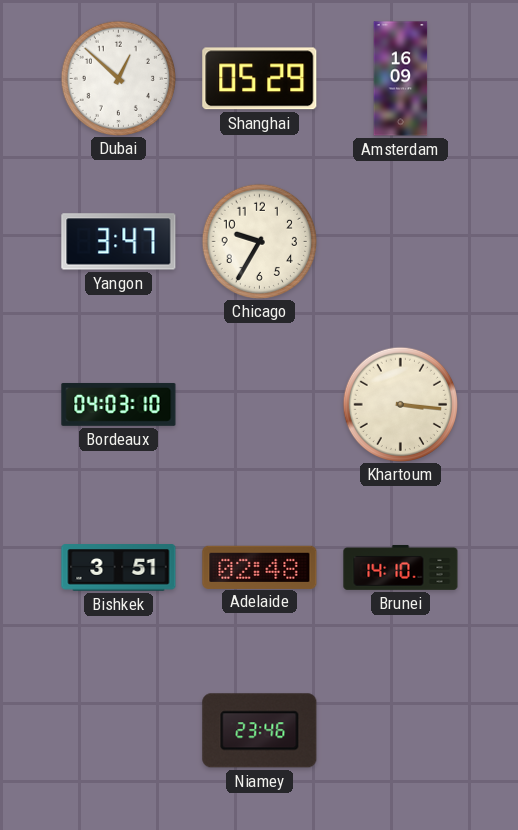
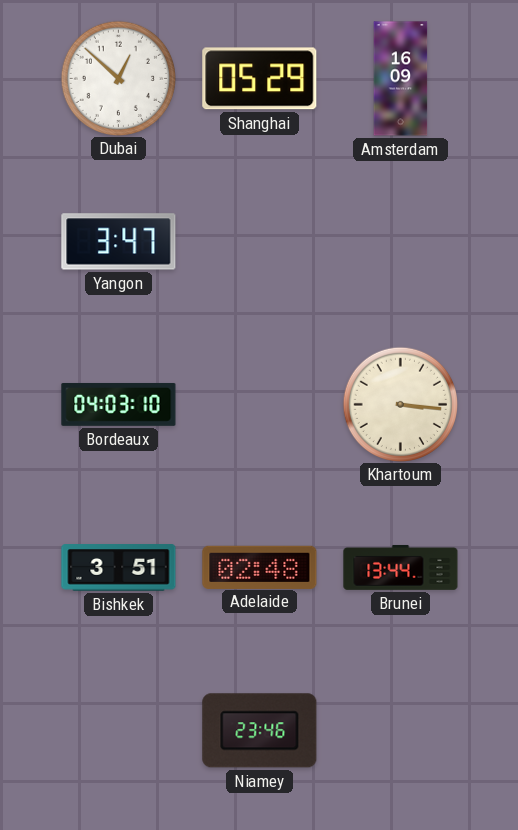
Chicago: 9:35 -> none
Brunei: 14:10 -> 13:44
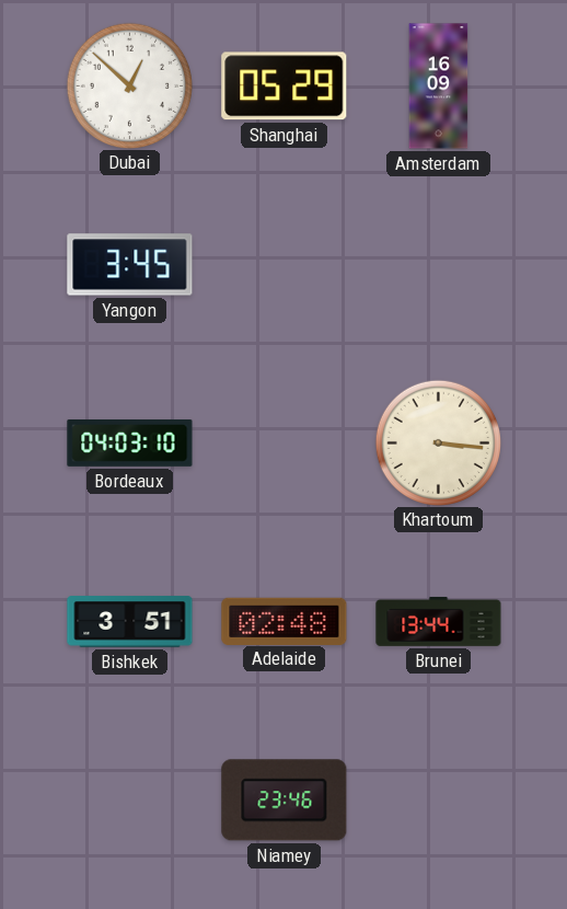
Yangon: 3:47 -> 3:45
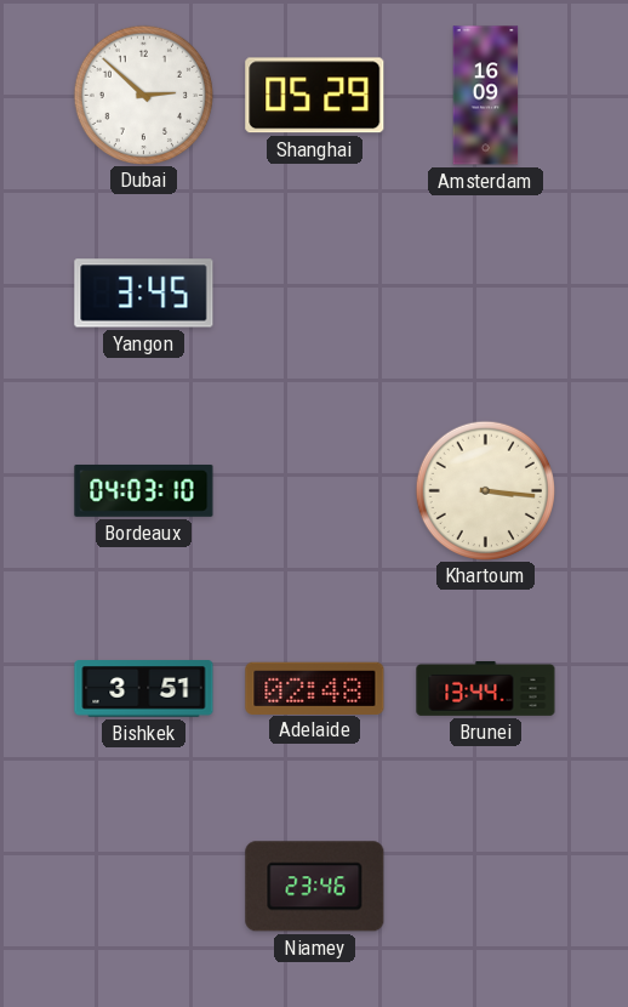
Dubai: 12:52 -> 2:52
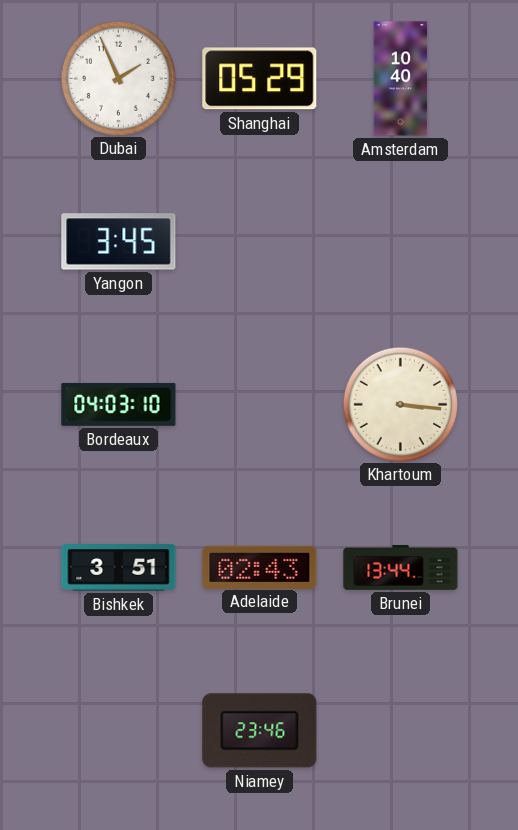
Dubai: 2:52 -> 1:56
Amsterdam: 16:09 -> 10:40
Adelaide: 02:48 -> 02:43
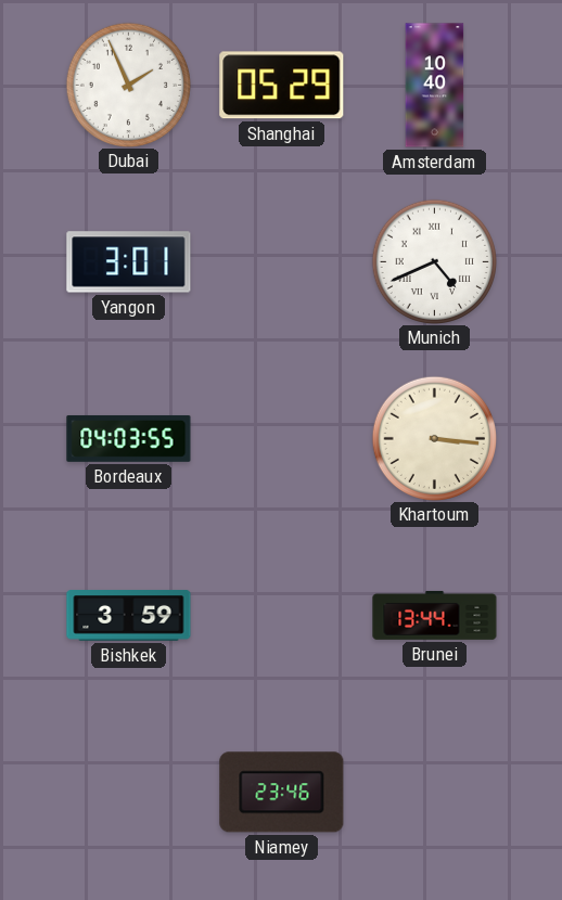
Yangon: 3:45 -> 3:01
Munich: none -> 4:41
Bordeaux: 04:03:10 -> 04:03:55
Bishkek: 3:51 -> 3:59
Adelaide: 02:43 -> none
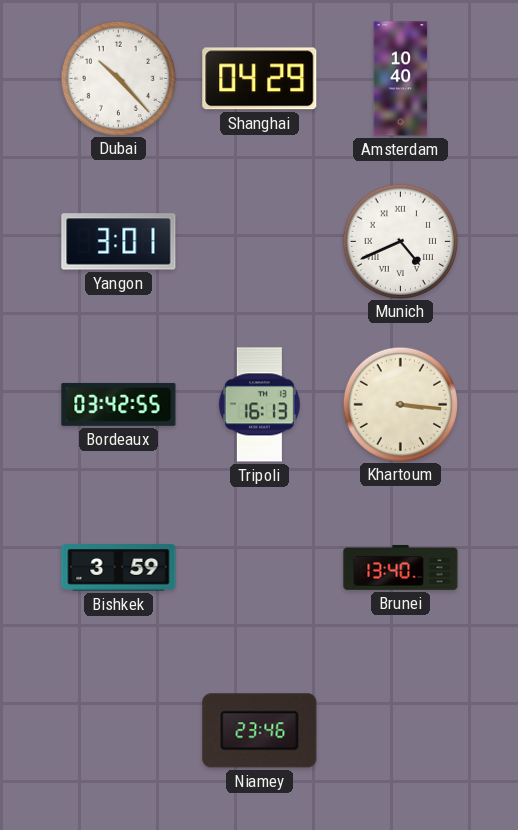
Dubai: 1:56 -> 10:23
Shanghai: 05:29 -> 04:29
Bordeaux: 04:03 -> 03:42
Tripoli: none -> 16:13
Brunei: 13:44 -> 13:40
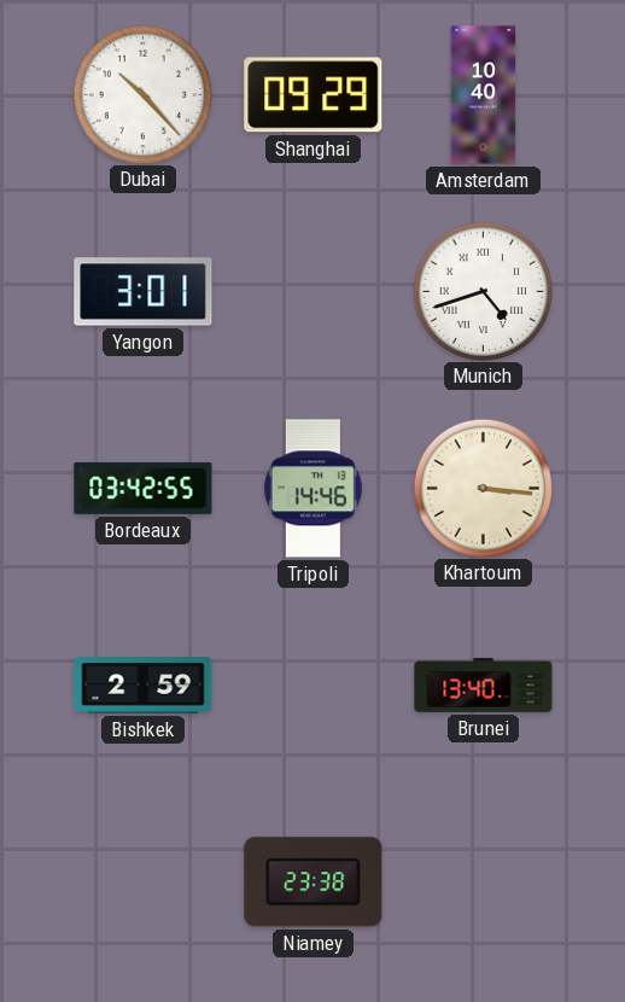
Shanghai: 04:29 -> 09:29
Munich: 4:41 -> 4:42
Tripoli: 16:13 -> 14:46
Bishkek: 3:59 -> 2:59
Niamey: 23:46 -> 23:38
